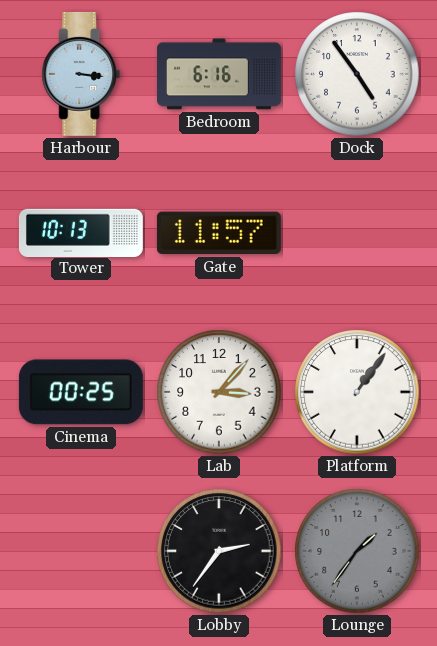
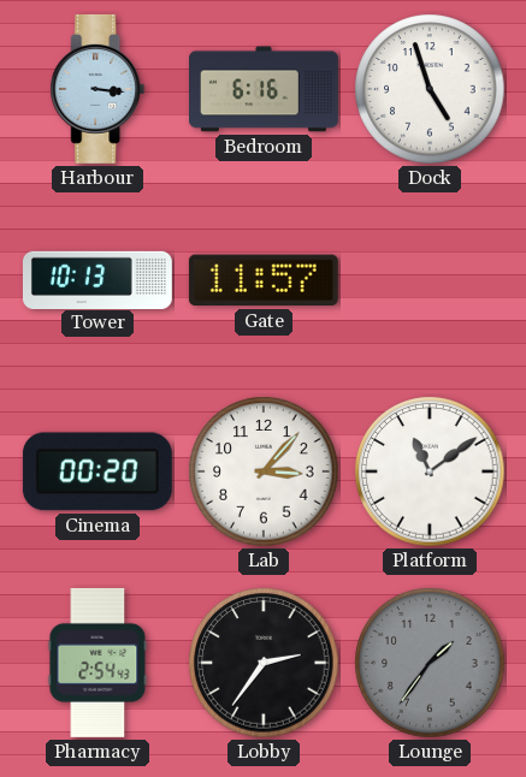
Dock: 4:54 -> 4:57
Cinema: 00:25 -> 00:20
Platform: 1:06 -> 11:09
Pharmacy: none -> 2:54
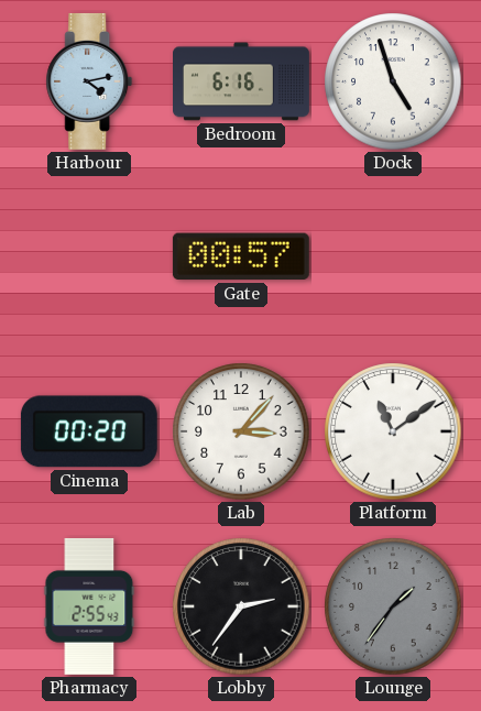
Harbour: 3:16 -> 4:13
Tower: 10:13 -> none
Gate: 11:57 -> 00:57
Pharmacy: 2:54 -> 2:55
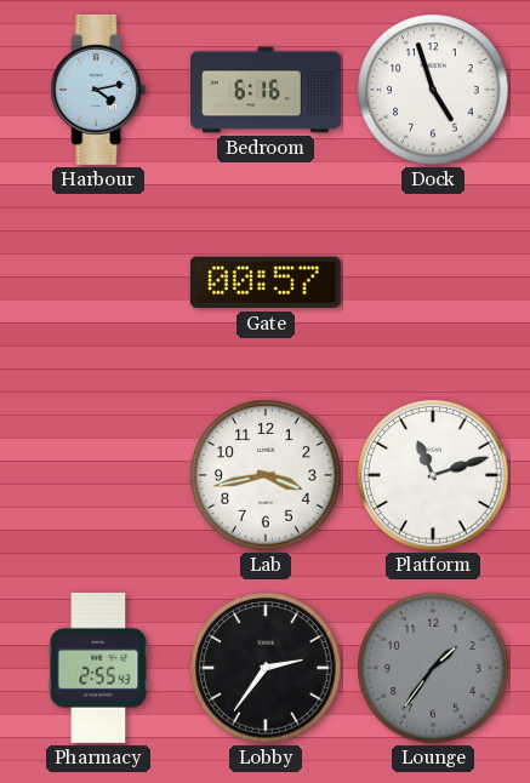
Cinema: 00:20 -> none
Lab: 3:07 -> 3:43
Platform: 11:09 -> 11:12
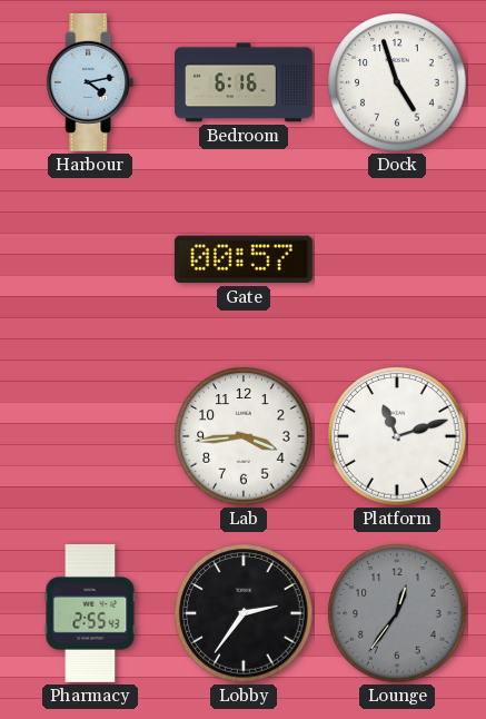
Lab: 3:43 -> 3:44
Lounge: 1:36 -> 12:36
